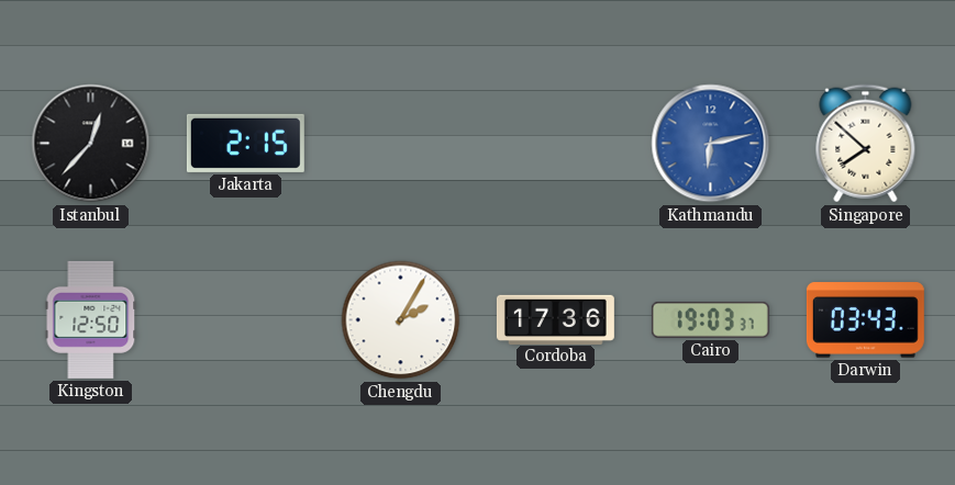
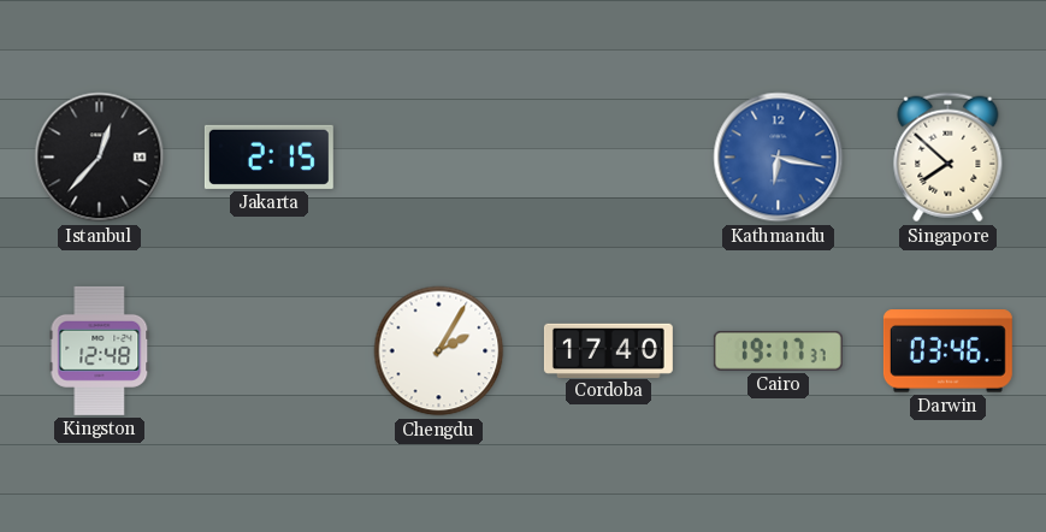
Kathmandu: 6:13 -> 6:17
Kingston: 12:50 -> 12:48
Cordoba: 17:36 -> 17:40
Cairo: 19:03 -> 19:17
Darwin: 03:43 -> 03:46
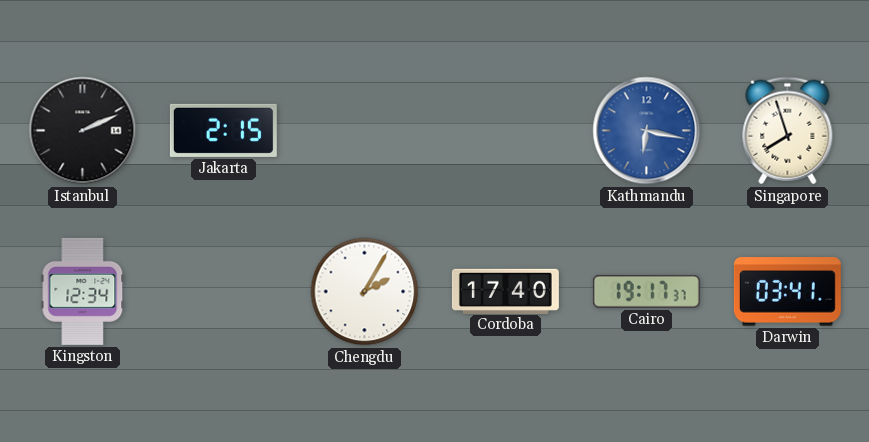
Istanbul: 12:37 -> 2:11
Singapore: 7:52 -> 7:57
Kingston: 12:48 -> 12:34
Darwin: 03:46 -> 03:41
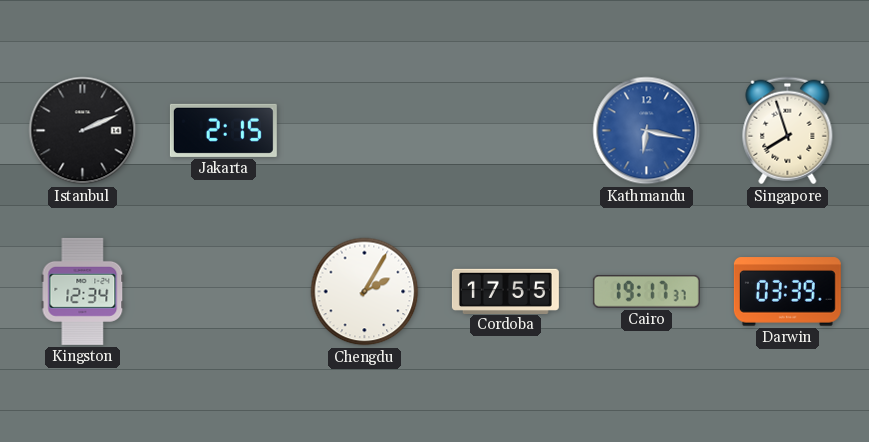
Cordoba: 17:40 -> 17:55
Darwin: 03:41 -> 03:39
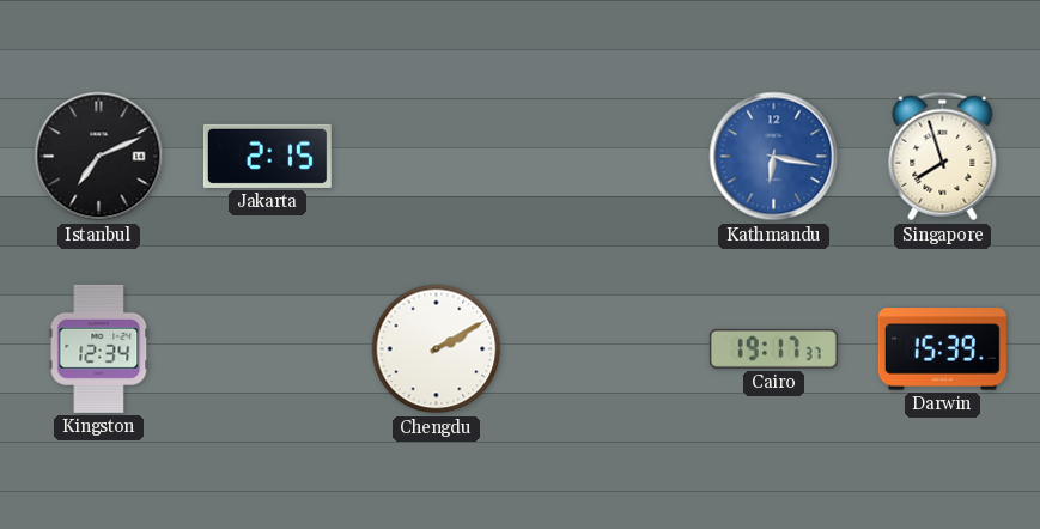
Istanbul: 2:11 -> 7:11
Chengdu: 2:05 -> 2:10
Cordoba: 17:55 -> none
Darwin: 03:39 -> 15:39
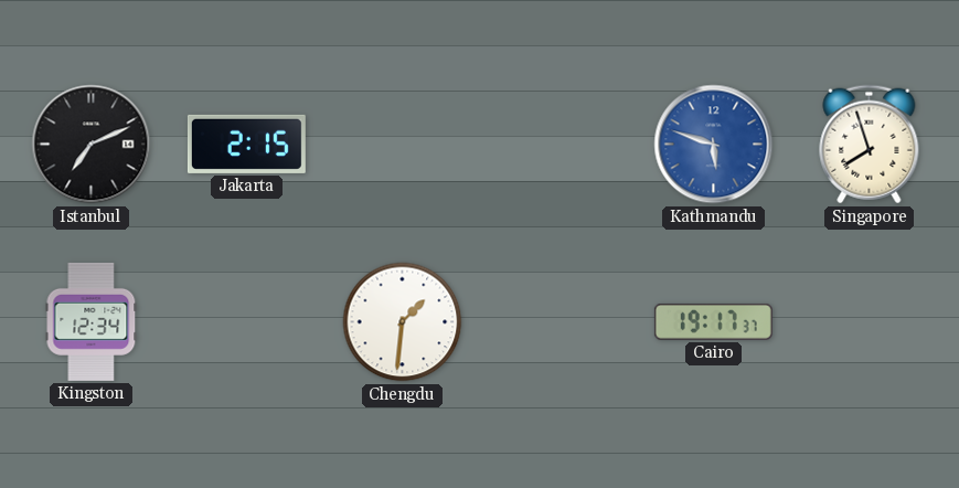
Kathmandu: 6:17 -> 5:48
Chengdu: 2:10 -> 1:31
Darwin: 15:39 -> none
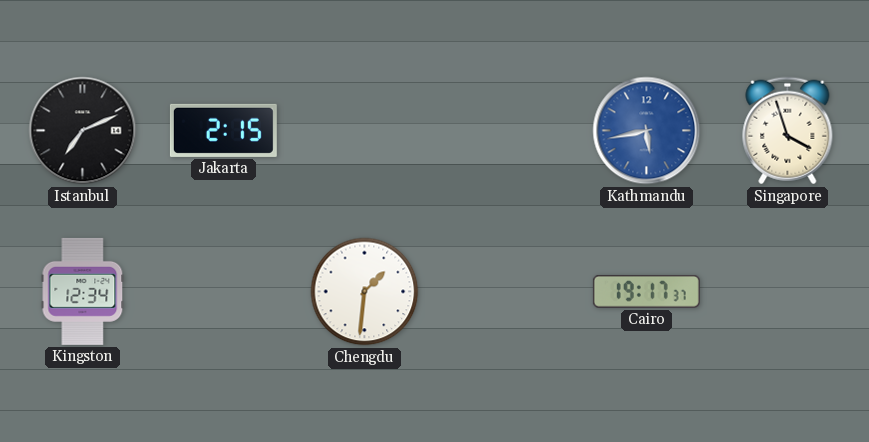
Kathmandu: 5:48 -> 5:43
Singapore: 7:57 -> 3:57
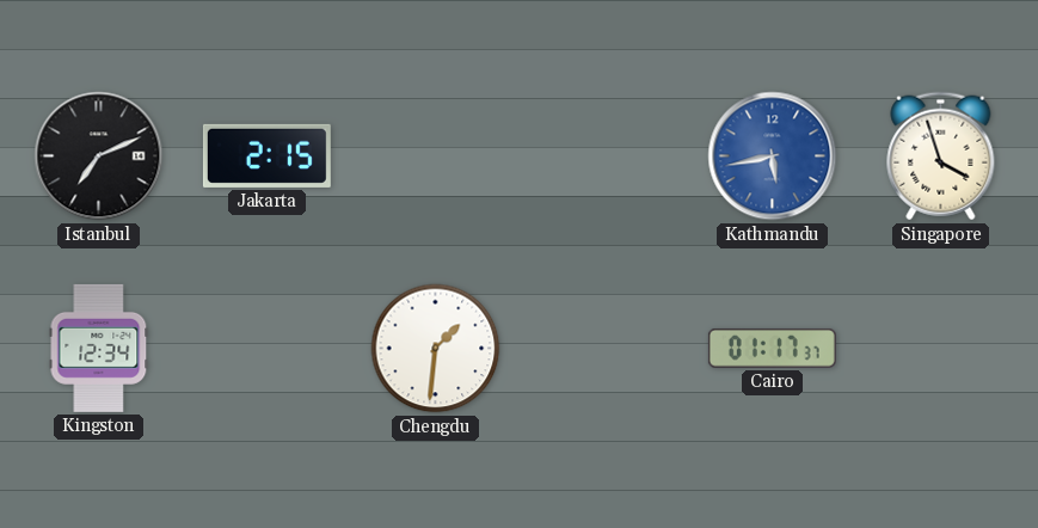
Cairo: 19:17 -> 01:17
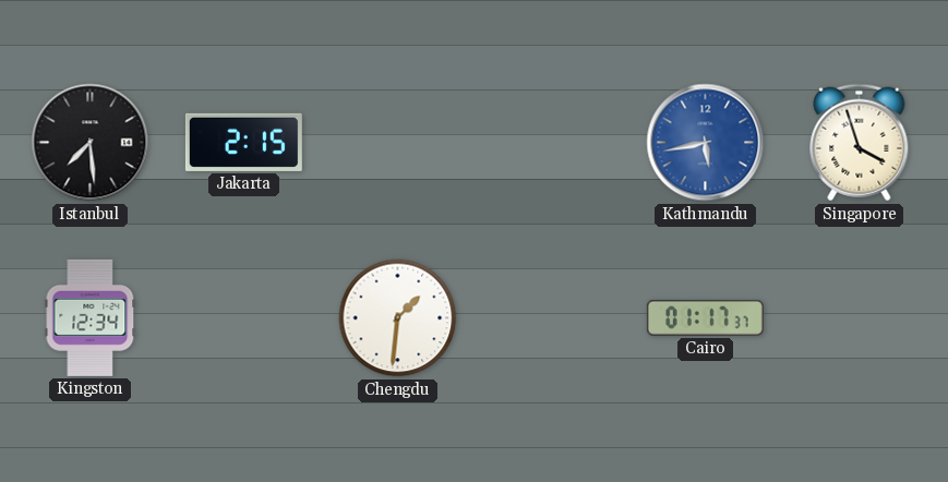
Istanbul: 7:11 -> 7:29
